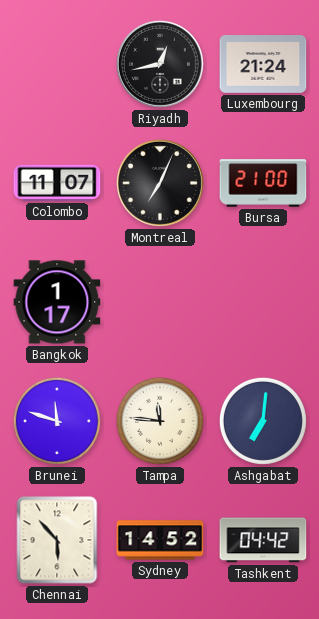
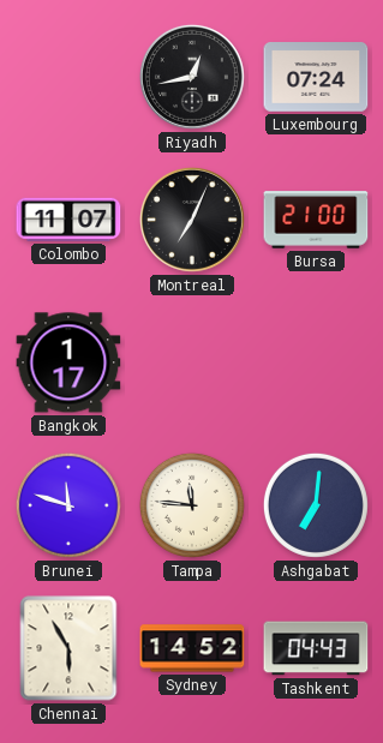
Luxembourg: 21:24 -> 07:24
Chennai: 5:53 -> 5:55
Tashkent: 04:42 -> 04:43
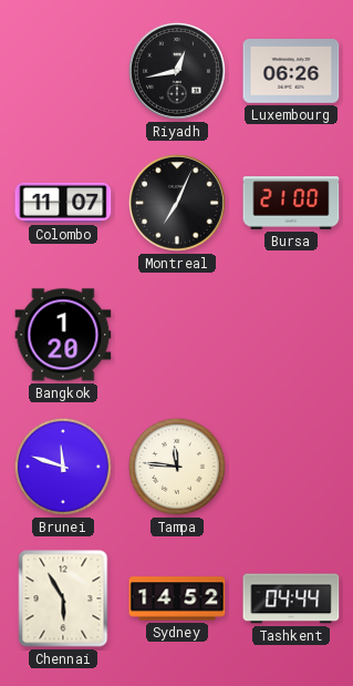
Luxembourg: 07:24 -> 06:26
Bangkok: 1:17 -> 1:20
Ashgabat: 7:01 -> none
Tashkent: 04:43 -> 04:44
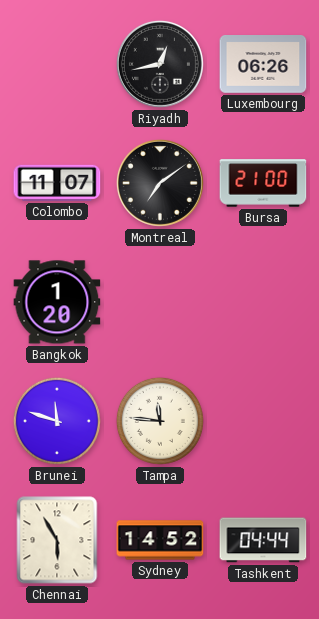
Montreal: 7:04 -> 7:09
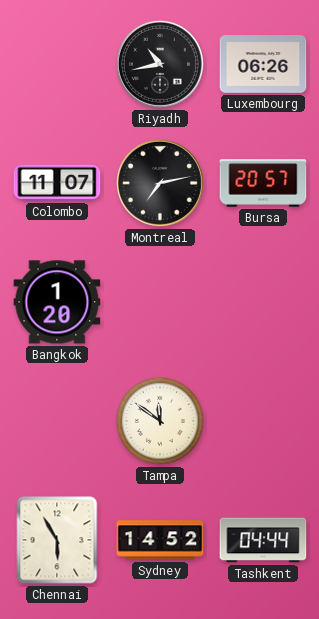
Riyadh: 12:43 -> 10:43
Montreal: 7:09 -> 7:13
Bursa: 21:00 -> 20:57
Brunei: 11:48 -> none
Tampa: 11:46 -> 11:51
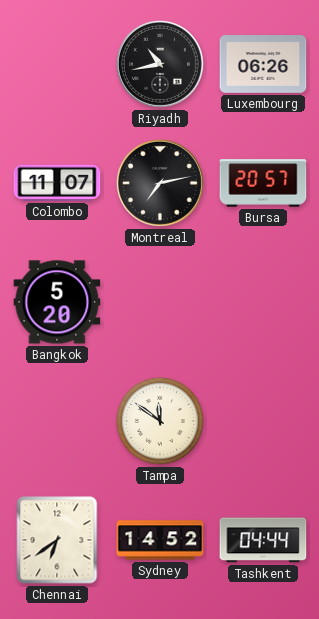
Bangkok: 1:20 -> 5:20
Chennai: 5:55 -> 6:39
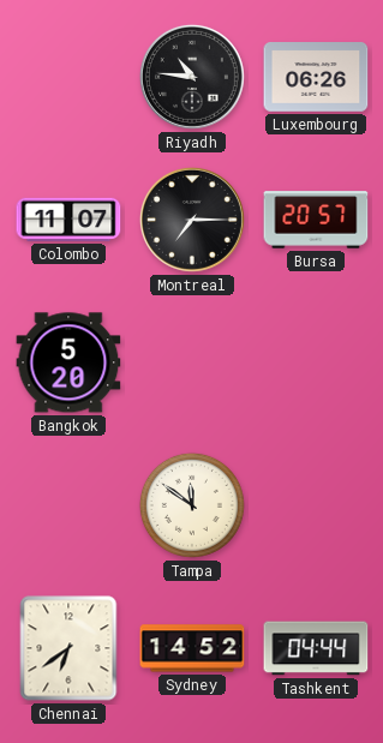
Riyadh: 10:43 -> 10:46
Montreal: 7:13 -> 7:15
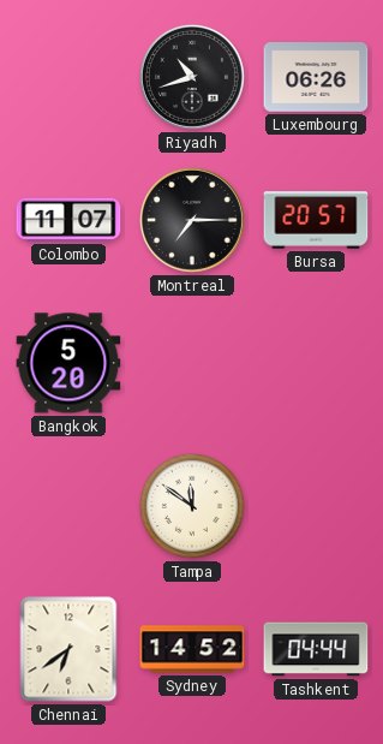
Riyadh: 10:46 -> 10:42
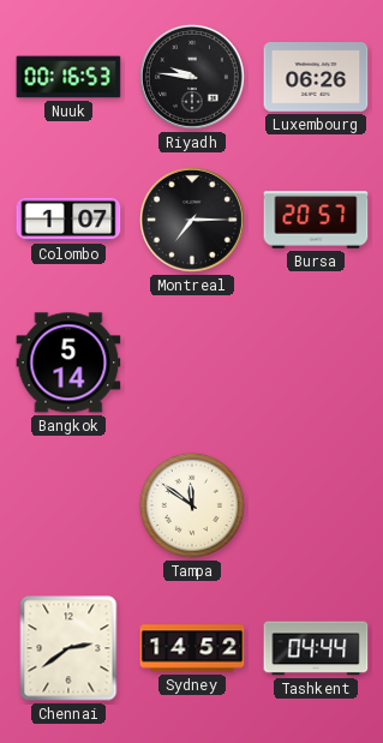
Nuuk: none -> 00:16
Riyadh: 10:42 -> 9:46
Colombo: 11:07 -> 1:07
Bangkok: 5:20 -> 5:14
Chennai: 6:39 -> 2:39
